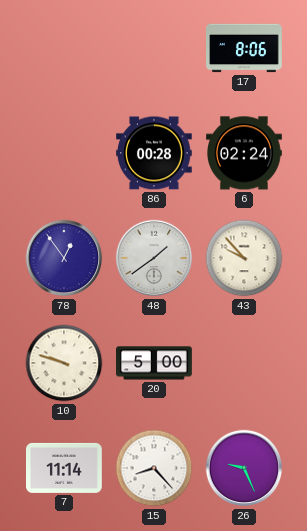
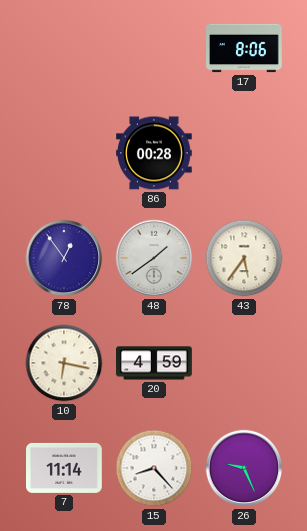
6: 02:24 -> none
43: 9:53 -> 5:36
10: 9:48 -> 6:17
20: 5:00 -> 4:59
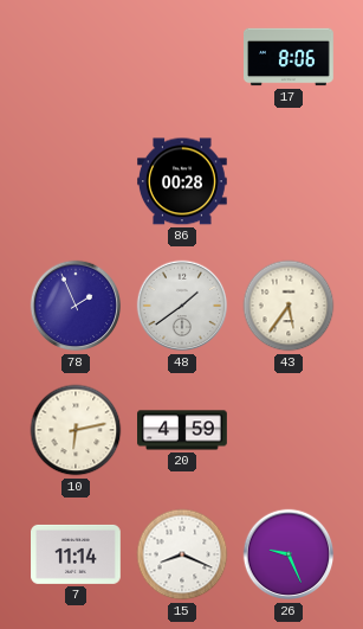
78: 12:54 -> 1:56
10: 6:17 -> 6:13
15: 8:23 -> 8:19
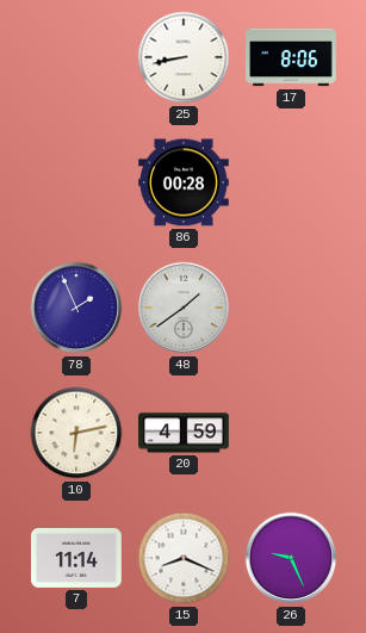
25: none -> 8:43
43: 5:36 -> none
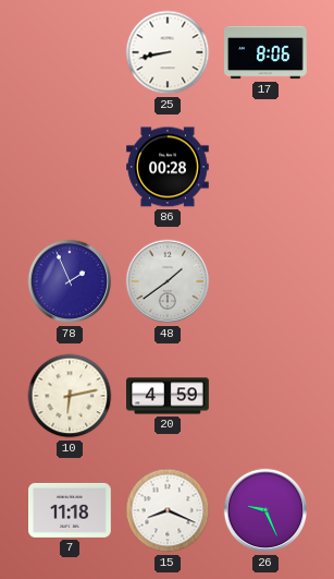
7: 11:14 -> 11:18
